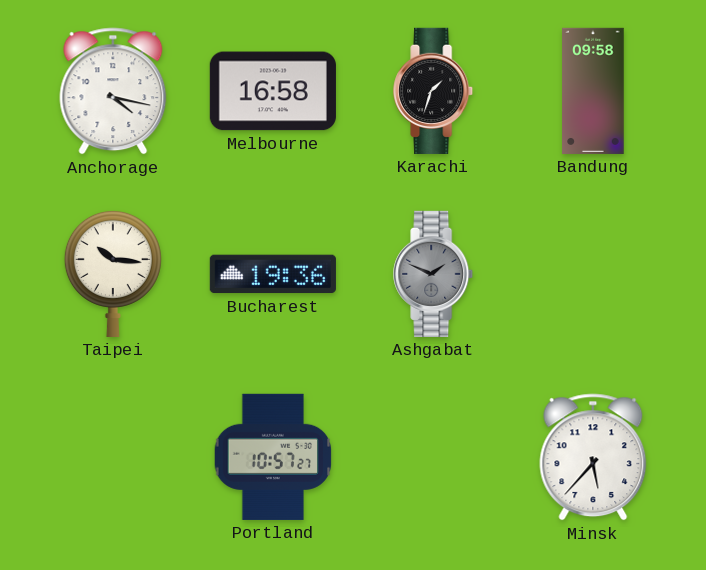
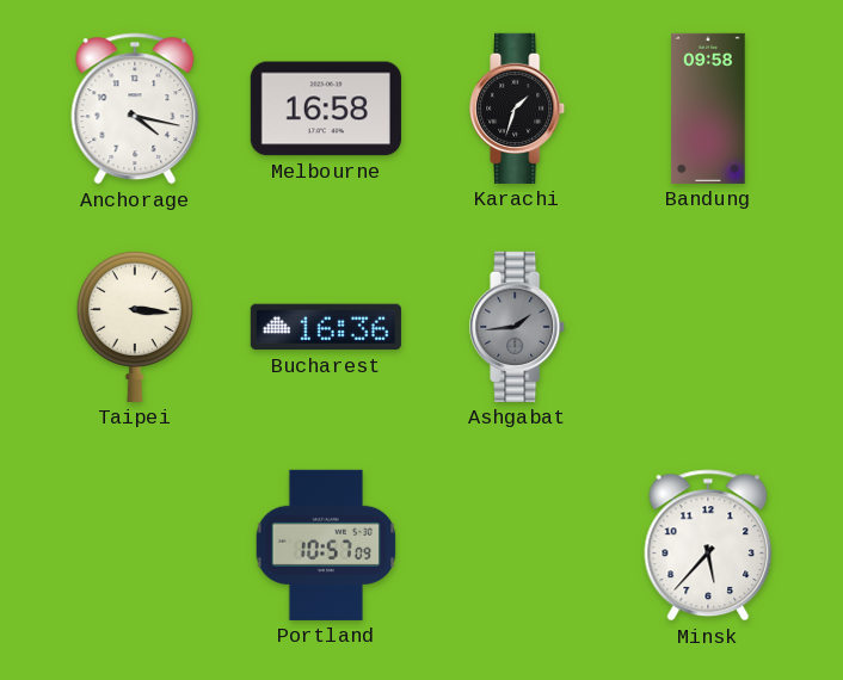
Taipei: 10:16 -> 3:16
Bucharest: 19:36 -> 16:36
Ashgabat: 1:49 -> 1:44
Portland: 10:57:27 -> 10:57:09
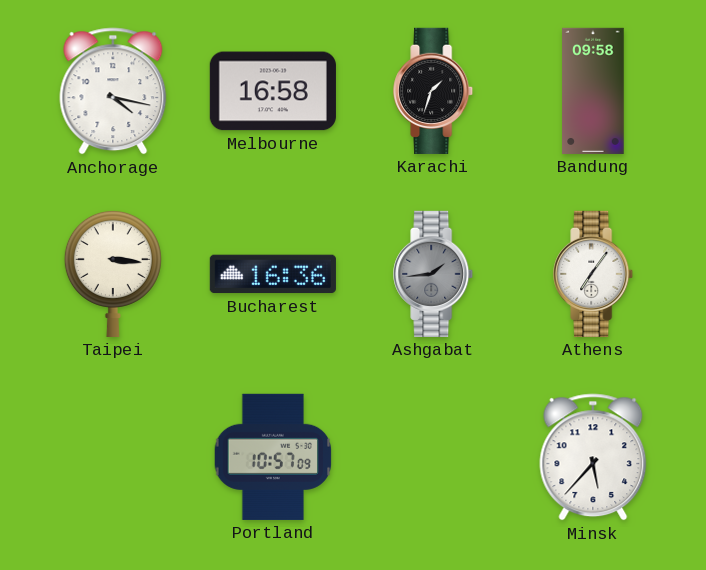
Athens: none -> 7:06
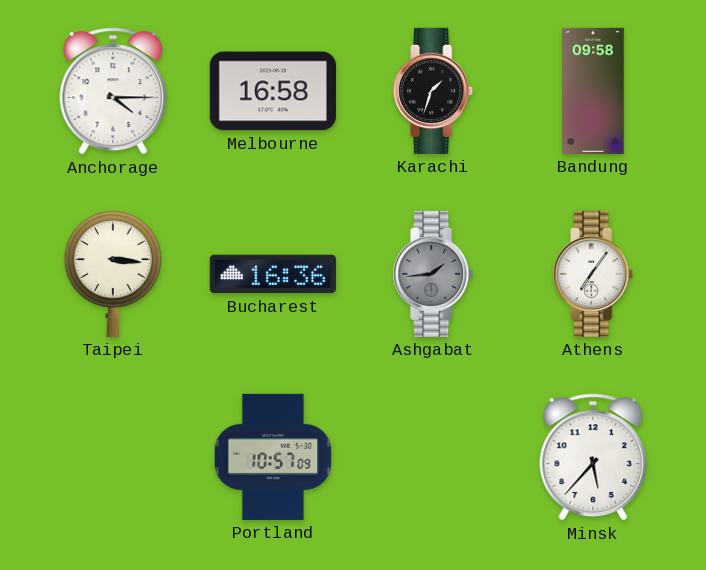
Anchorage: 4:17 -> 4:15
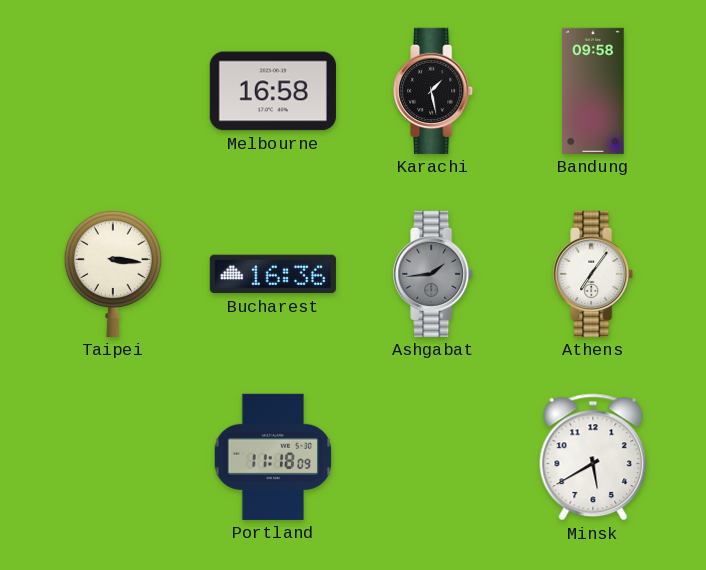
Anchorage: 4:15 -> none
Karachi: 1:33 -> 1:28
Portland: 10:57 -> 11:18
Minsk: 5:37 -> 5:40
